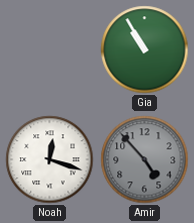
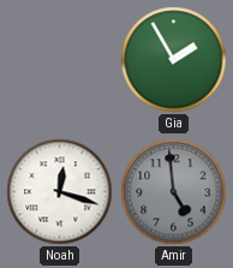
Gia: 10:55 -> 1:55
Amir: 4:53 -> 4:59
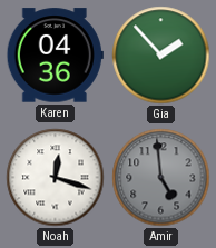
Karen: none -> 04:36
Gia: 1:55 -> 1:53
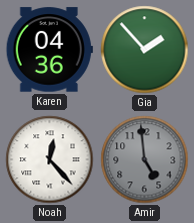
Noah: 12:18 -> 12:23
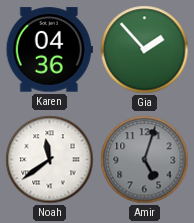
Noah: 12:23 -> 11:39
Amir: 4:59 -> 5:03
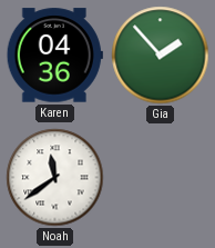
Amir: 5:03 -> none
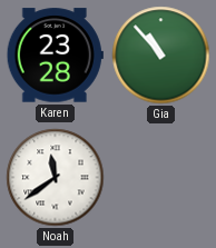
Karen: 04:36 -> 23:28
Gia: 1:53 -> 10:53
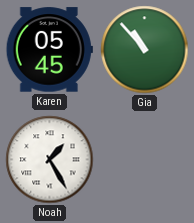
Karen: 23:28 -> 05:45
Noah: 11:39 -> 1:25
